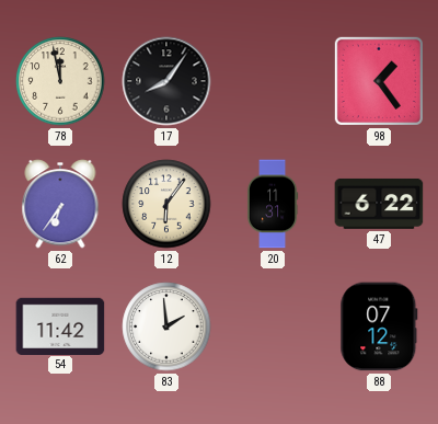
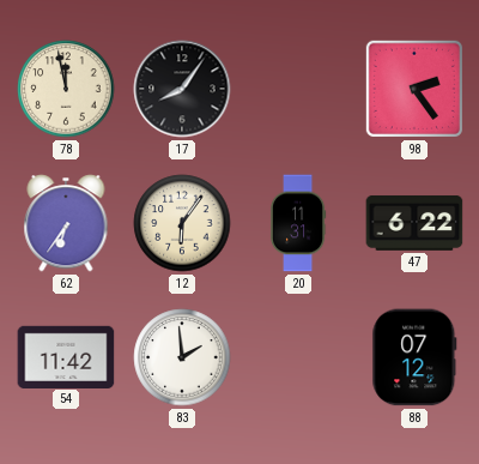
98: 1:24 -> 2:24
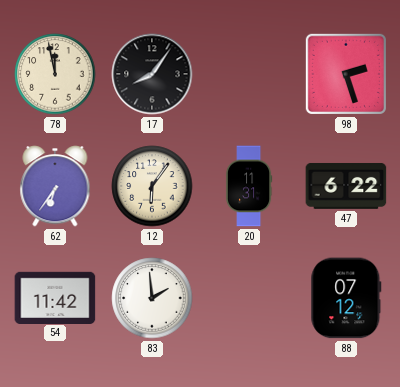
98: 2:24 -> 2:27
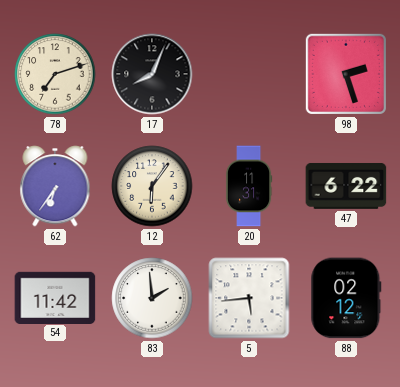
78: 11:58 -> 7:12
17: 8:06 -> 8:04
5: none -> 5:44
88: 07:12 -> 02:12
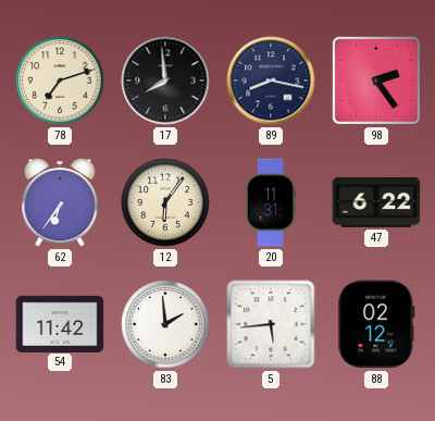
17: 8:04 -> 7:59
89: none -> 8:17
98: 2:27 -> 2:24
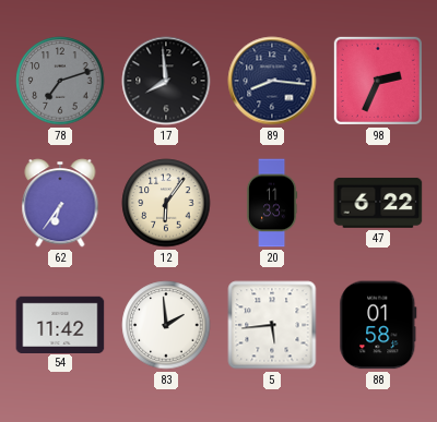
78 dial: cream -> grey
89: 8:17 -> 8:16
98: 2:24 -> 2:34
20: 11:31 -> 11:33
88: 02:12 -> 01:58
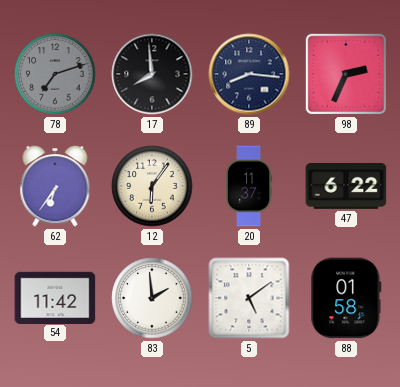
20: 11:33 -> 11:37
5: 5:44 -> 5:09
